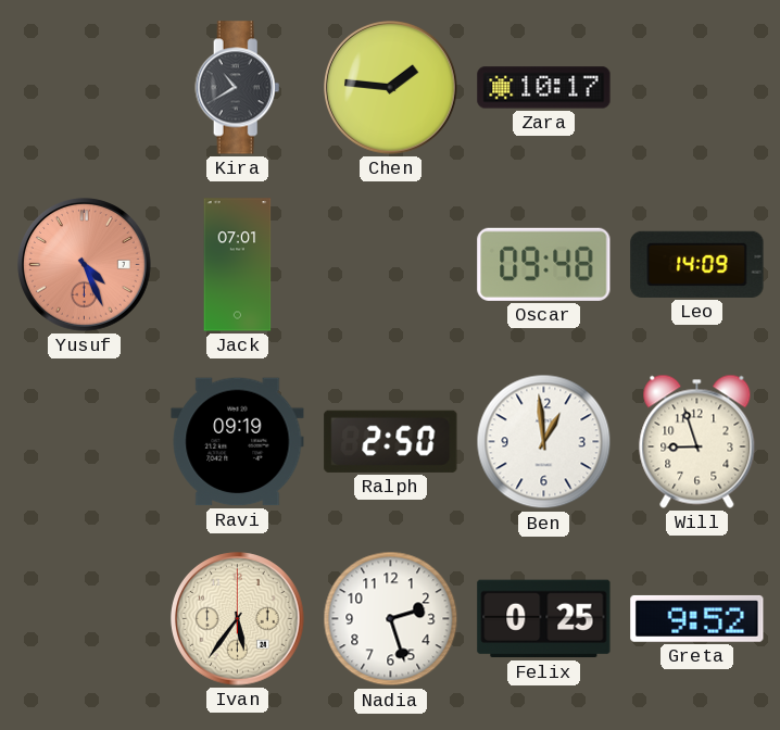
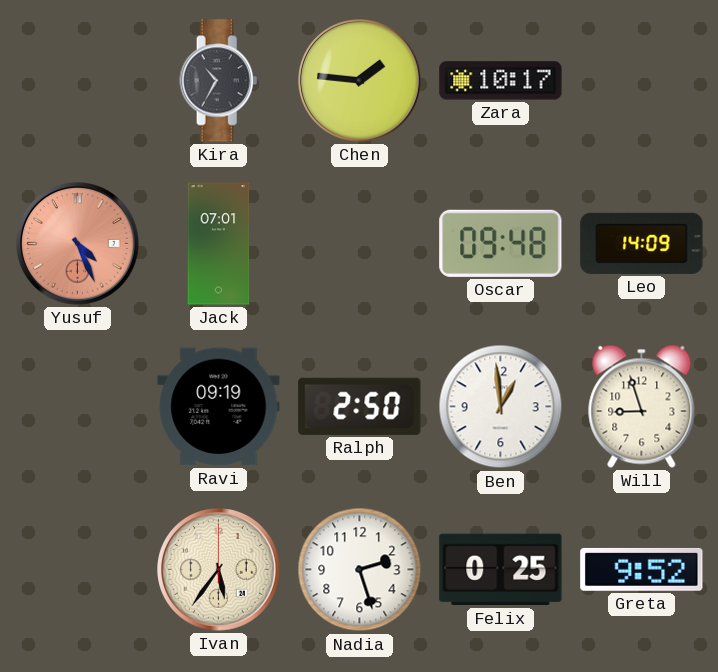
Kira: 10:40 -> 10:35
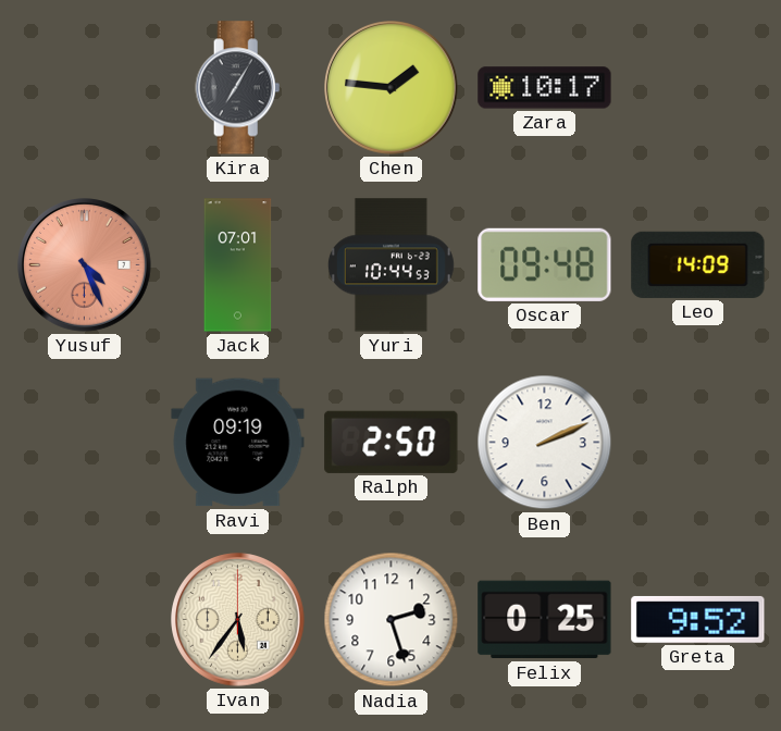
Kira: 10:35 -> 7:05
Yuri: none -> 10:44
Ben: 12:59 -> 2:11
Will: 8:57 -> none
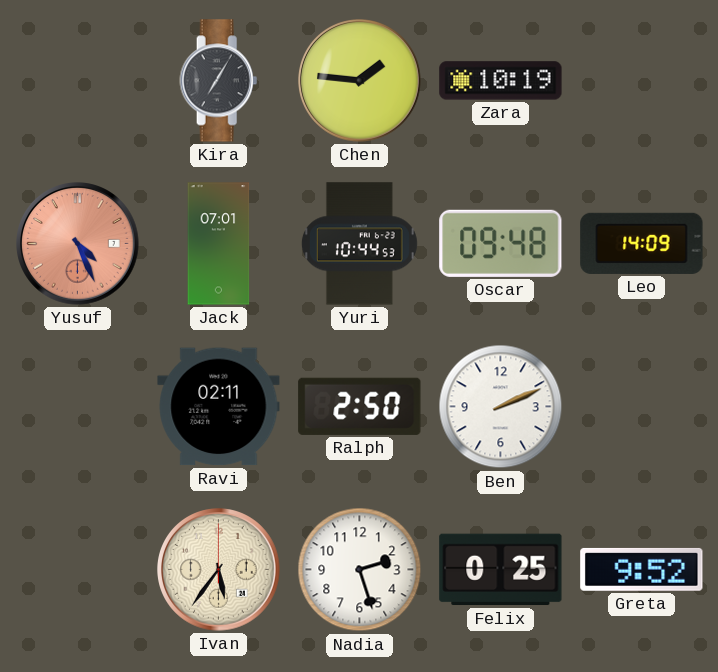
Zara: 10:17 -> 10:19
Ravi: 09:19 -> 02:11
